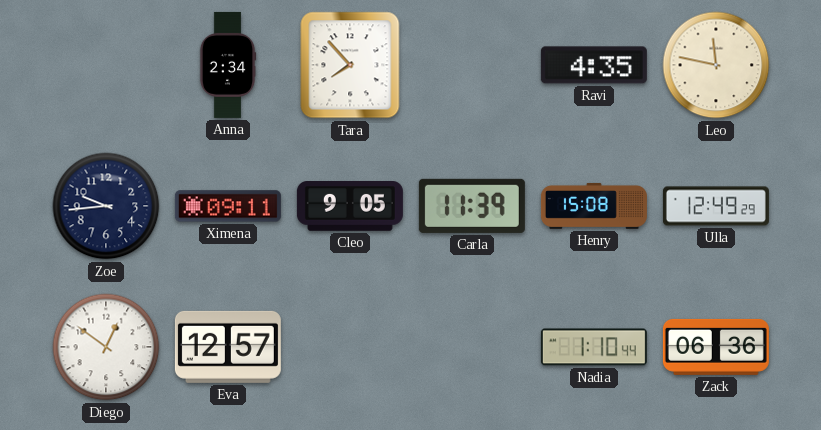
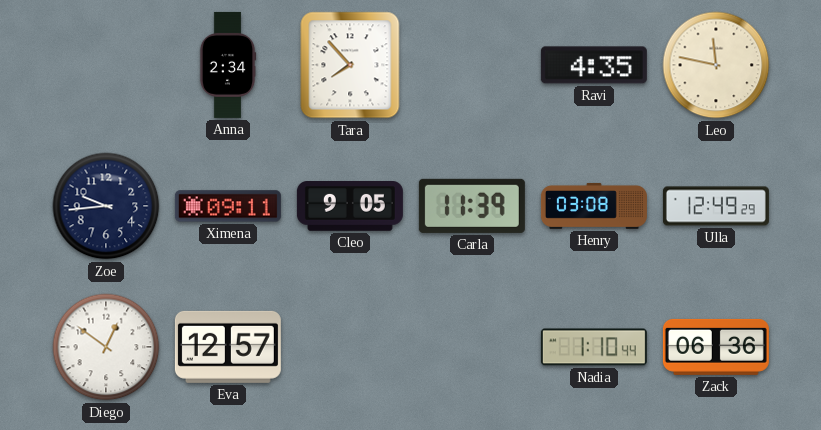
Henry: 15:08 -> 03:08
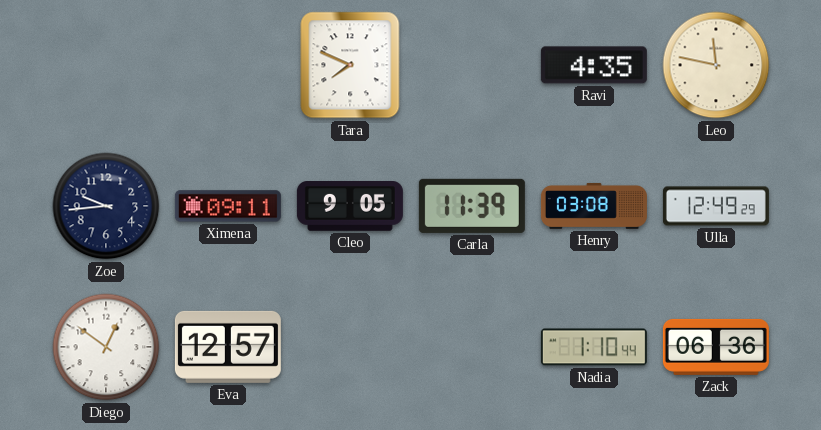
Anna: 2:34 -> none
Tara: 7:53 -> 7:49
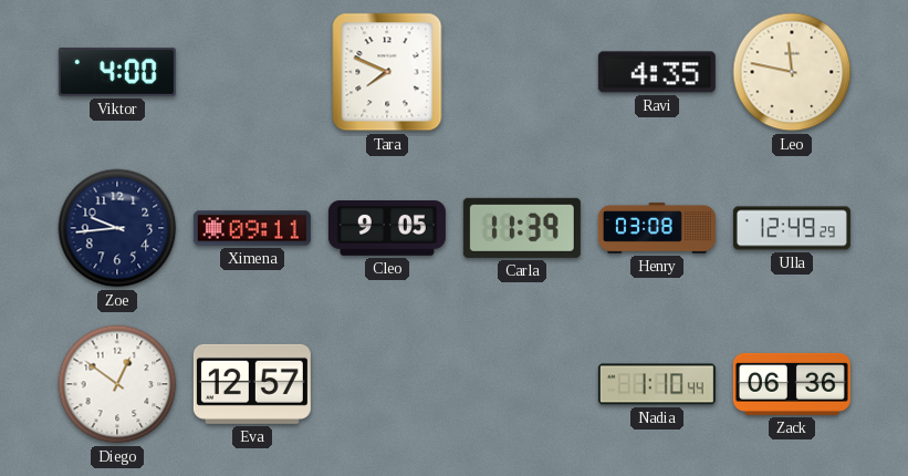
Viktor: none -> 4:00
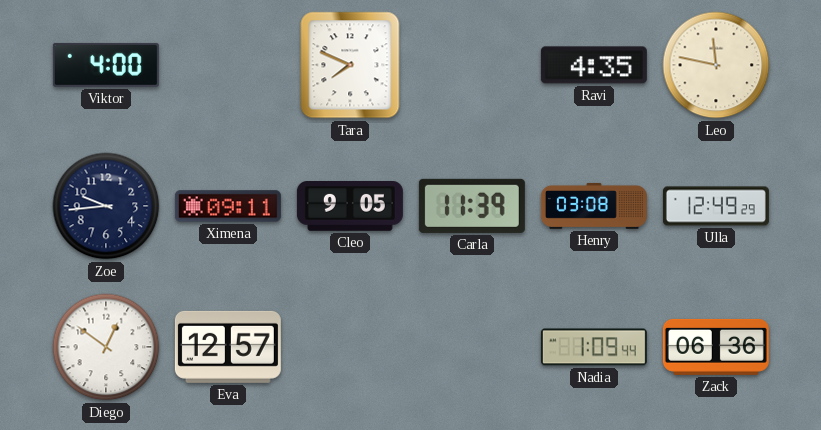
Nadia: 1:10 -> 1:09
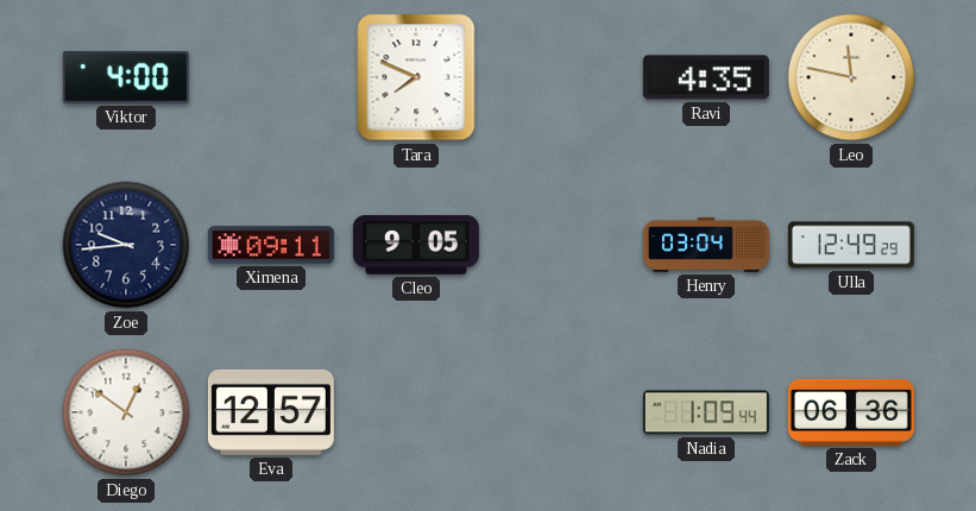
Carla: 11:39 -> none
Henry: 03:08 -> 03:04
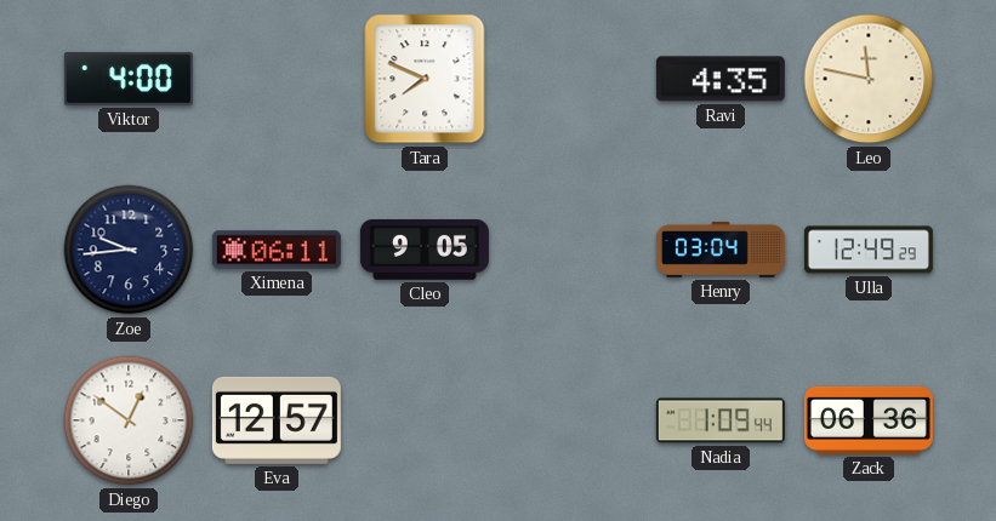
Ximena: 09:11 -> 06:11
